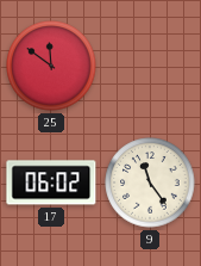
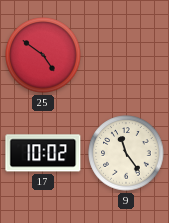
25: 11:51 -> 4:51
17: 06:02 -> 10:02
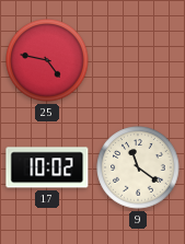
25: 4:51 -> 4:47
9: 11:24 -> 11:21
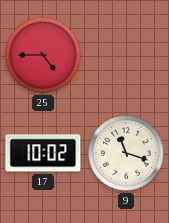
25: 4:47 -> 4:45
9: 11:21 -> 11:18
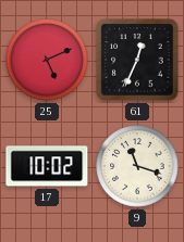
25: 4:45 -> 5:11
61: none -> 12:34
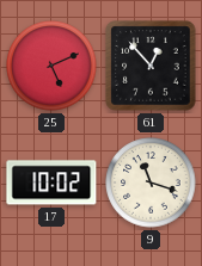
61: 12:34 -> 12:53
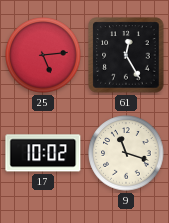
25: 5:11 -> 5:14
61: 12:53 -> 12:25
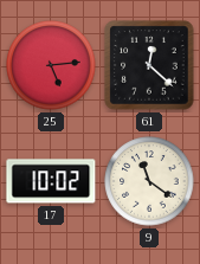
61: 12:25 -> 12:22
9: 11:18 -> 11:21
